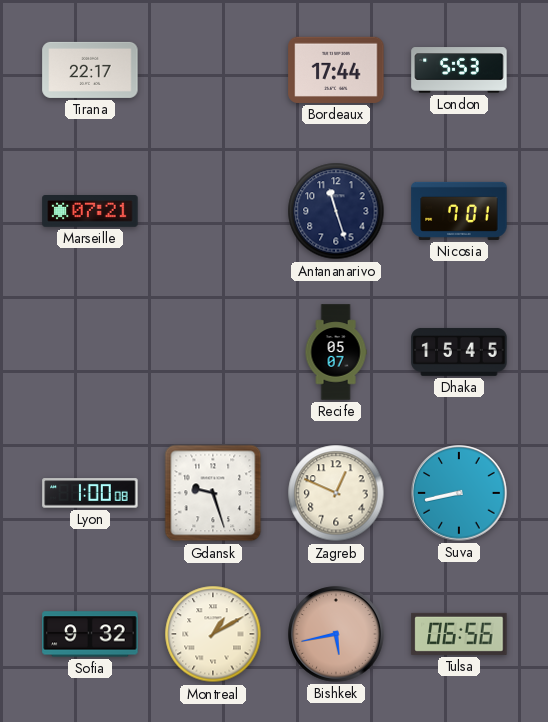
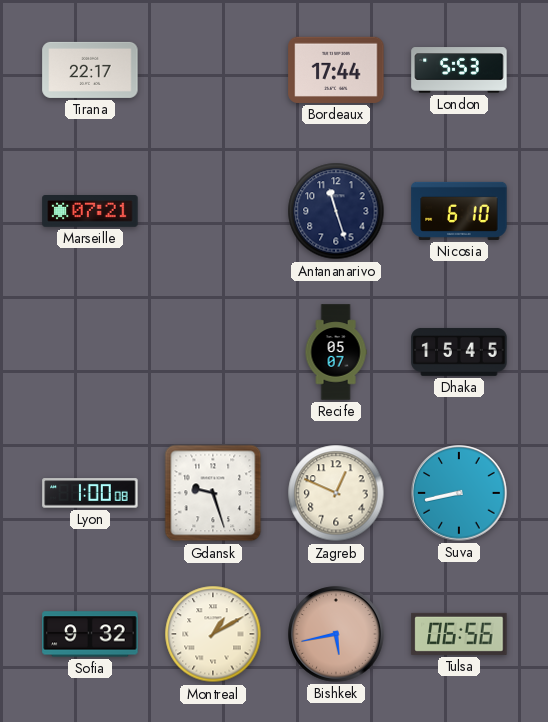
Nicosia: 7:01 -> 6:10
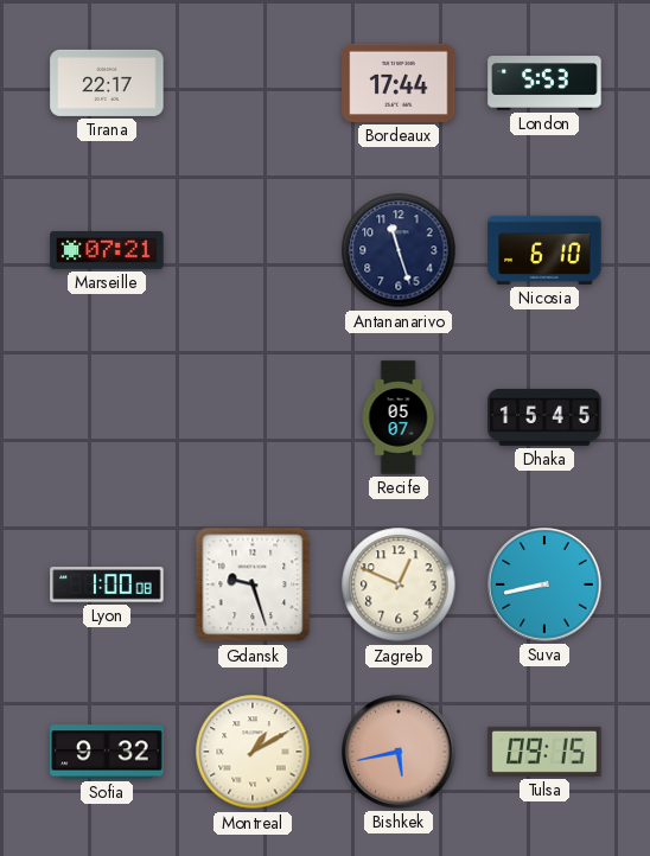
Tulsa: 06:56 -> 09:15
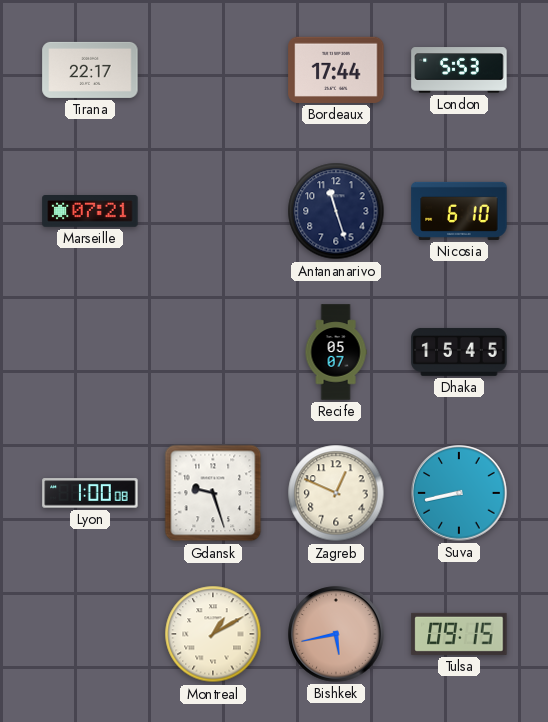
Sofia: 9:32 -> none
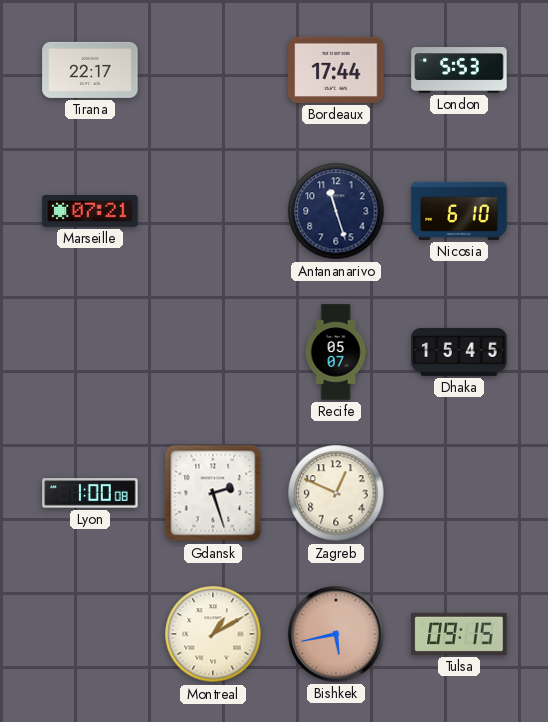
Gdansk: 9:27 -> 2:27
Suva: 8:43 -> none
